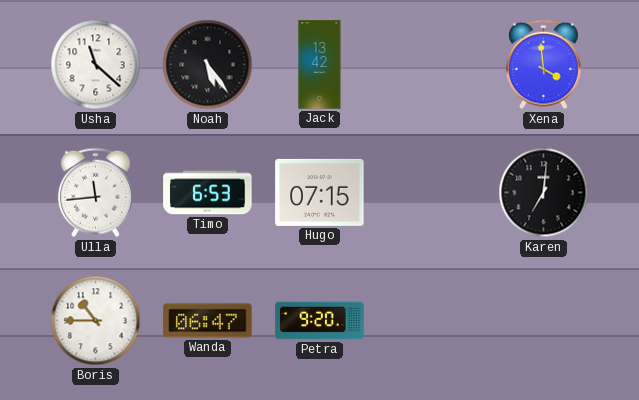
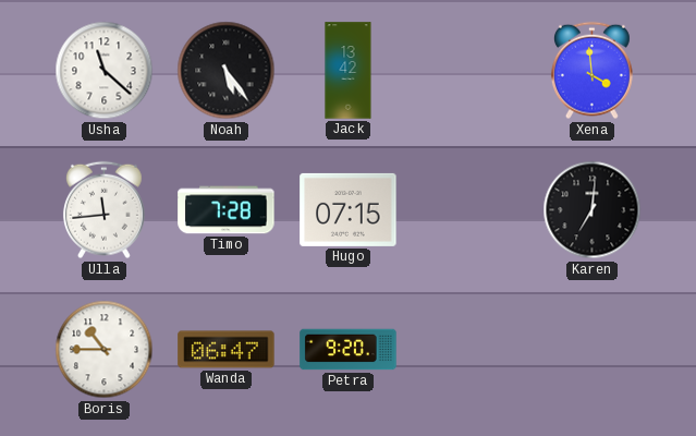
Timo: 6:53 -> 7:28
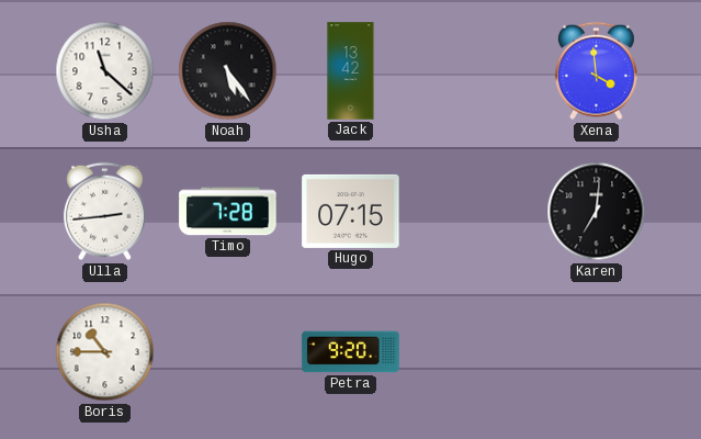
Ulla: 11:44 -> 2:44
Wanda: 06:47 -> none
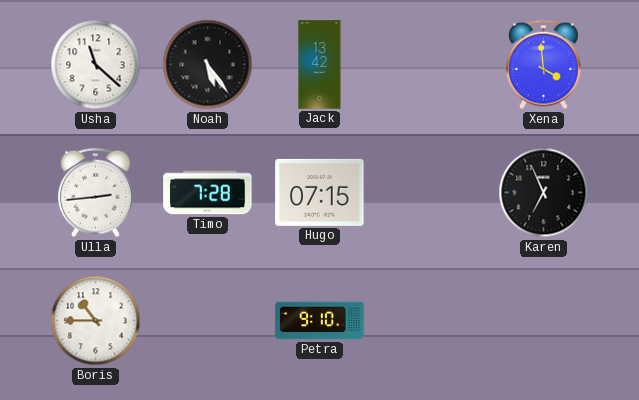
Karen: 7:01 -> 6:56
Petra: 9:20 -> 9:10
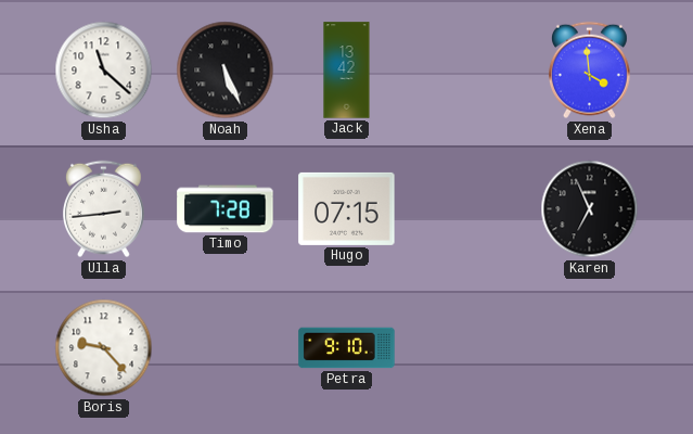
Noah: 5:24 -> 5:26
Boris: 10:45 -> 9:23
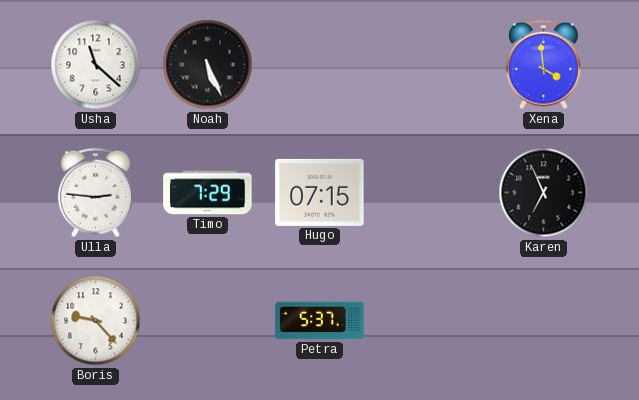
Jack: 13:42 -> none
Ulla: 2:44 -> 2:46
Timo: 7:28 -> 7:29
Petra: 9:10 -> 5:37
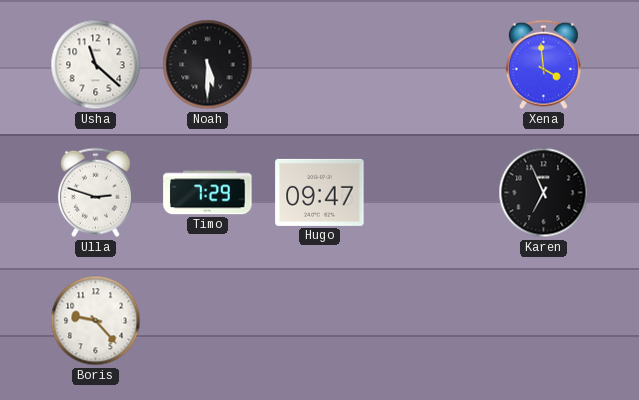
Noah: 5:26 -> 5:30
Ulla: 2:46 -> 2:48
Hugo: 07:15 -> 09:47
Petra: 5:37 -> none
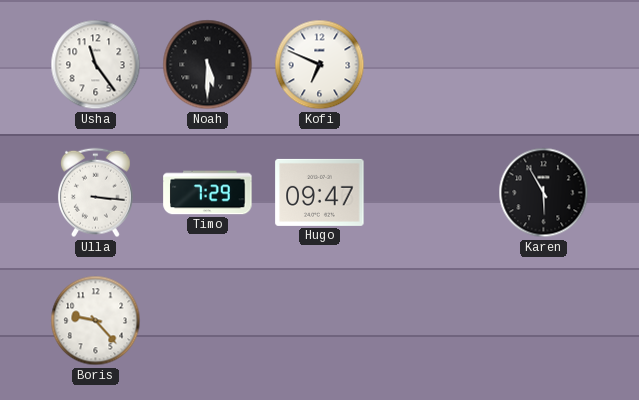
Usha: 11:22 -> 11:24
Kofi: none -> 6:49
Xena: 3:59 -> none
Ulla: 2:48 -> 3:16
Karen: 6:56 -> 5:55
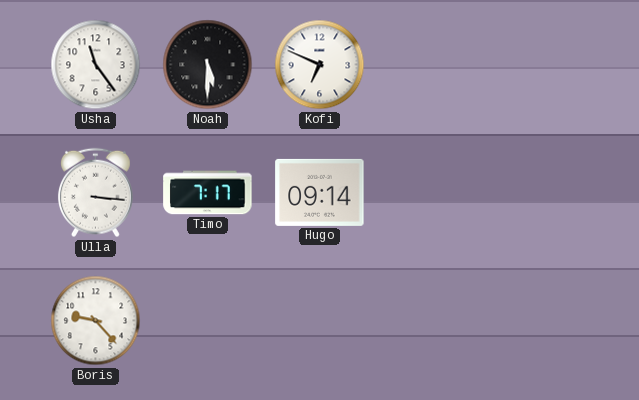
Timo: 7:29 -> 7:17
Hugo: 09:47 -> 09:14
Karen: 5:55 -> none
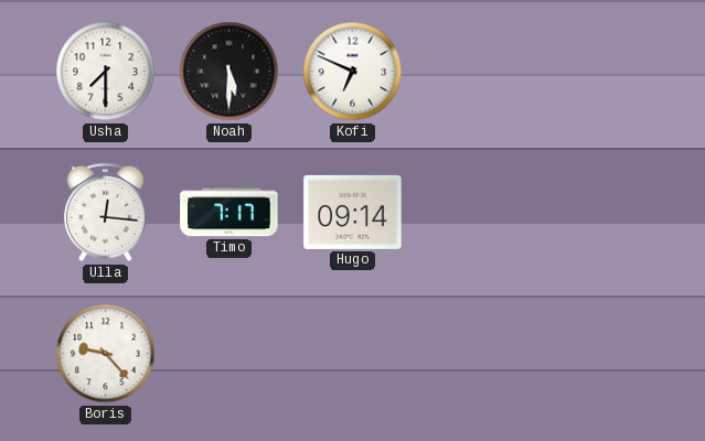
Usha: 11:24 -> 7:30
Ulla: 3:16 -> 12:16
